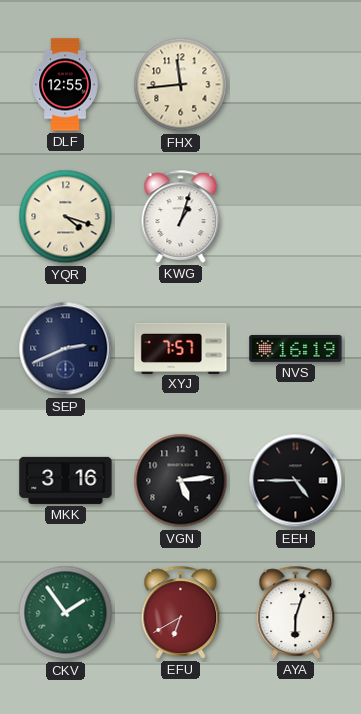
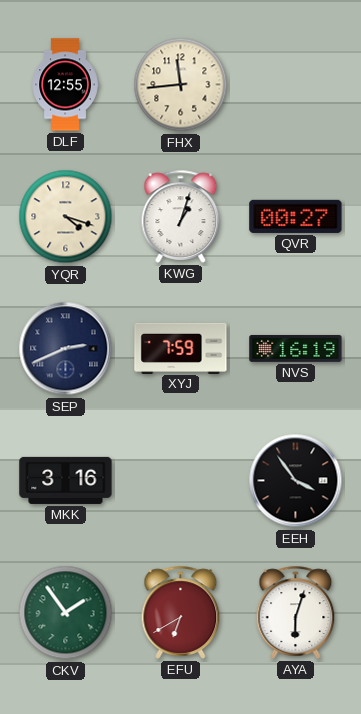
QVR: none -> 00:27
XYJ: 7:57 -> 7:59
VGN: 5:14 -> none
EEH: 4:45 -> 3:54
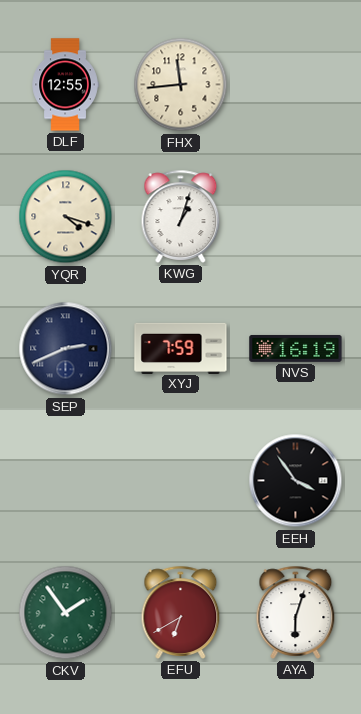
QVR: 00:27 -> none
MKK: 3:16 -> none
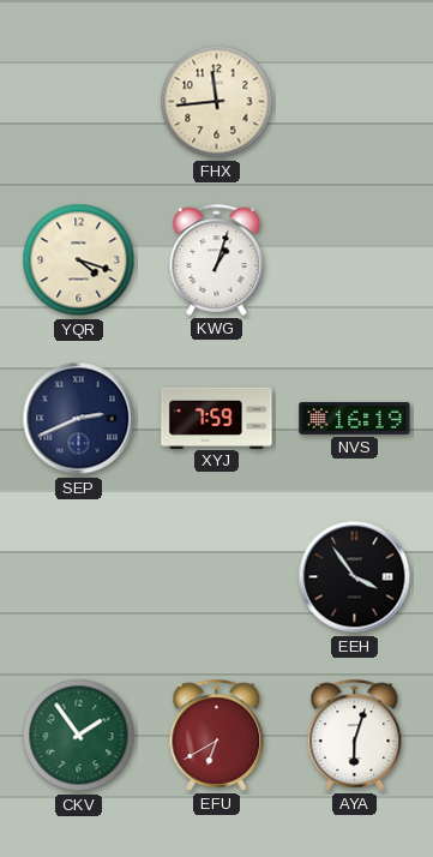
DLF: 12:55 -> none
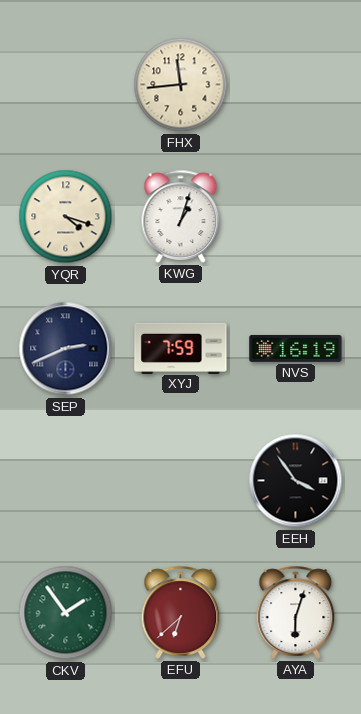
EFU: 6:40 -> 6:38
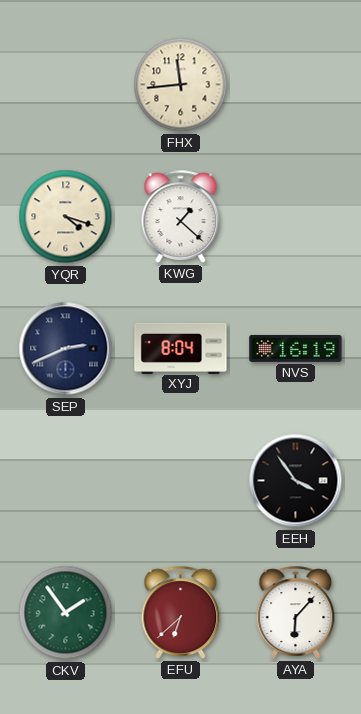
KWG: 1:03 -> 1:22
XYJ: 7:59 -> 8:04
AYA: 6:03 -> 6:07
